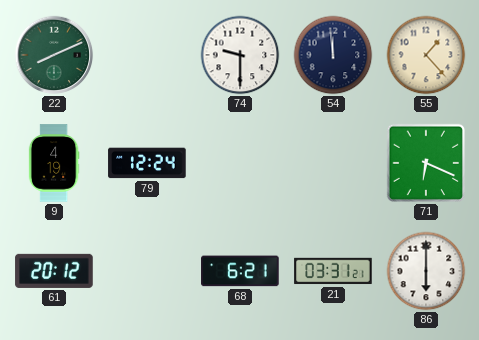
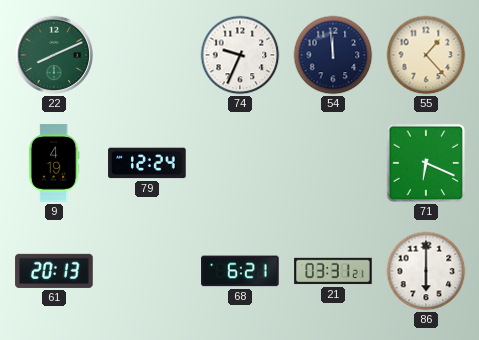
74: 9:30 -> 9:34
61: 20:12 -> 20:13
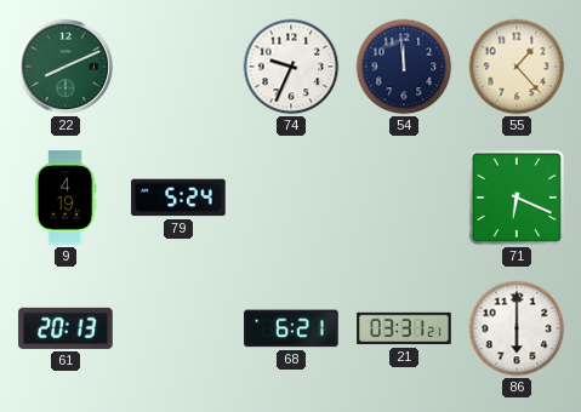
79: 12:24 -> 5:24
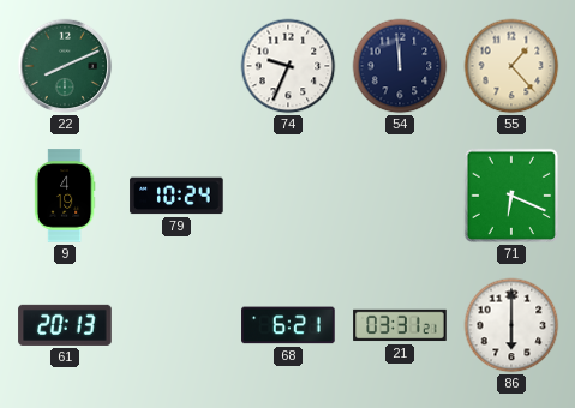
79: 5:24 -> 10:24
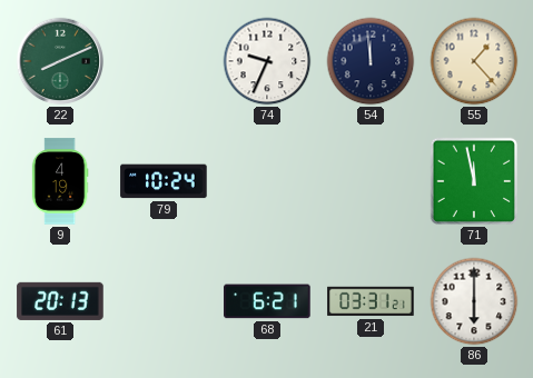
71: 6:19 -> 11:58
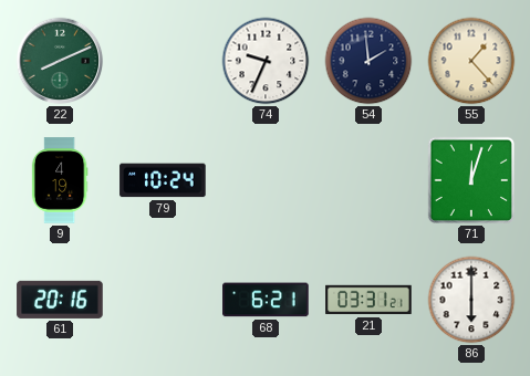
54: 11:59 -> 1:59
71: 11:58 -> 12:03
61: 20:13 -> 20:16
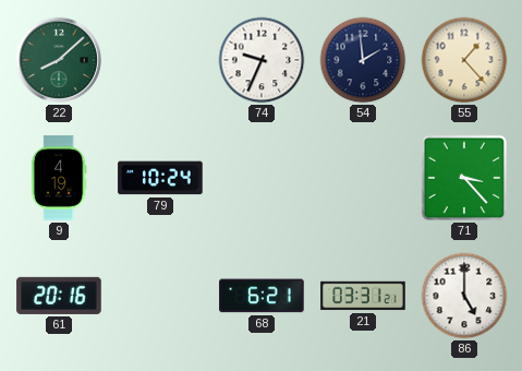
22: 8:11 -> 8:08
71: 12:03 -> 3:23
86: 6:00 -> 5:00
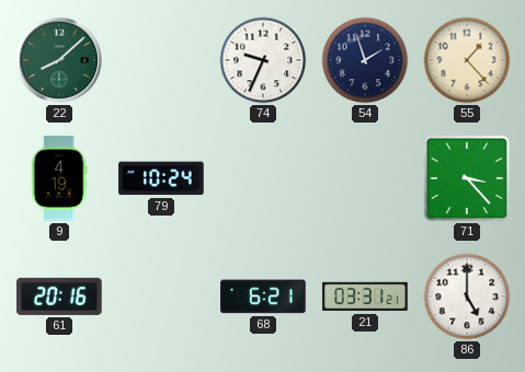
54: 1:59 -> 1:57
